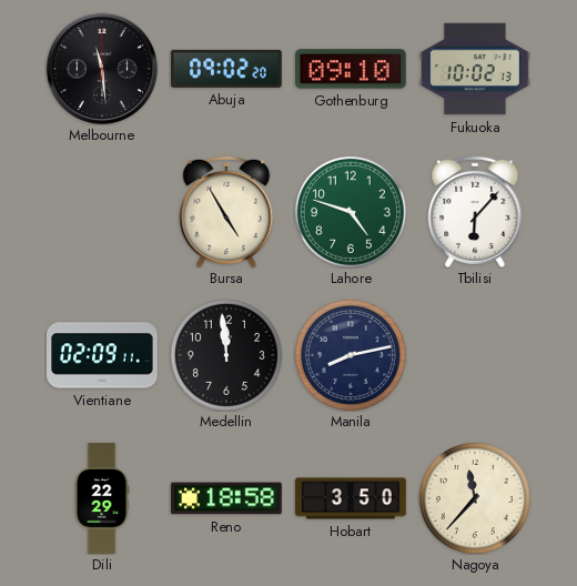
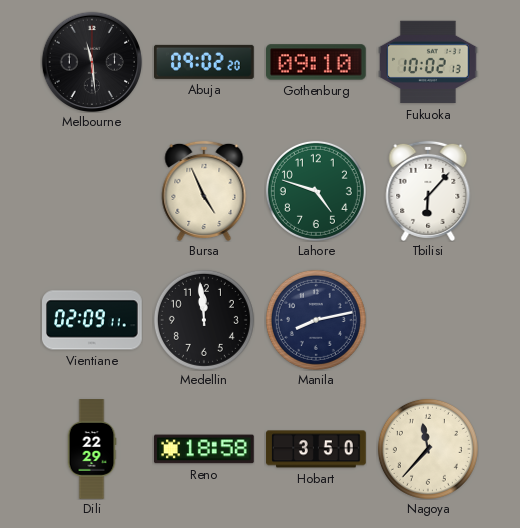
Bursa: 4:55 -> 4:56
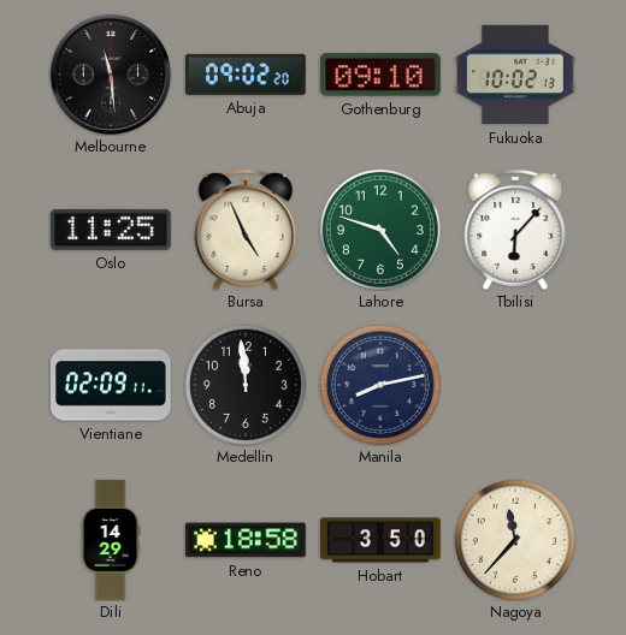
Oslo: none -> 11:25
Dili: 22:29 -> 14:29
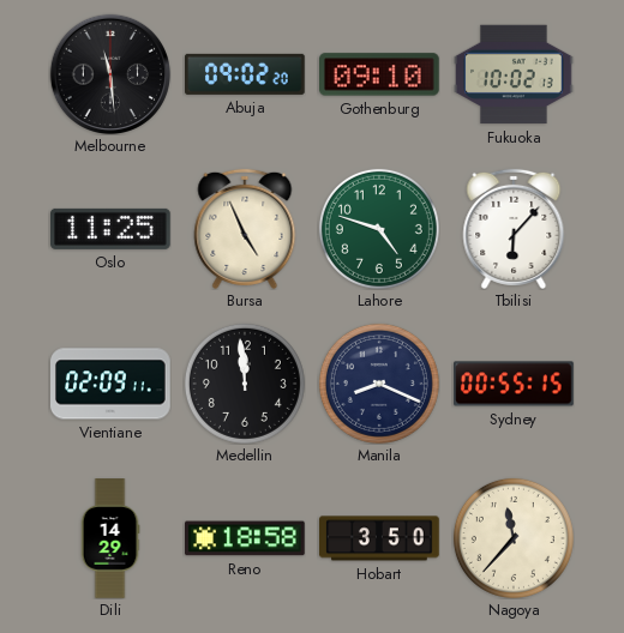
Manila: 8:13 -> 8:19
Sydney: none -> 00:55
